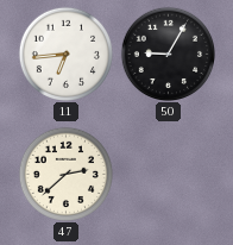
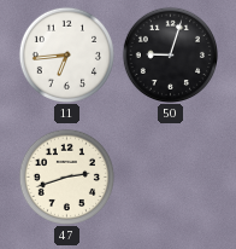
50: 9:05 -> 9:03
47: 2:38 -> 2:42
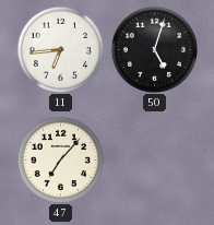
50: 9:03 -> 5:03
47: 2:42 -> 7:07
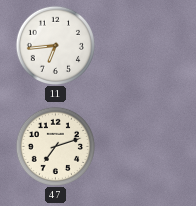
50: 5:03 -> none
47: 7:07 -> 7:12
